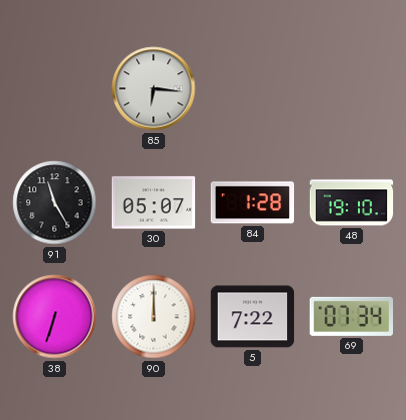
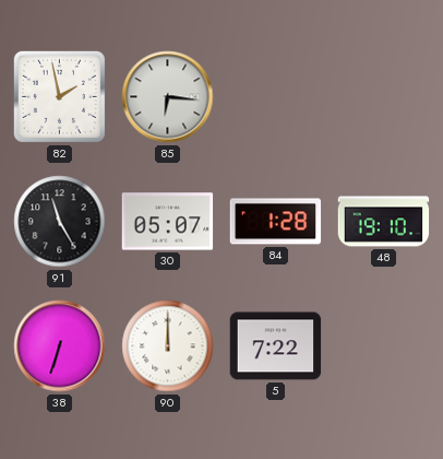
82: none -> 1:58
69: 07:34 -> none
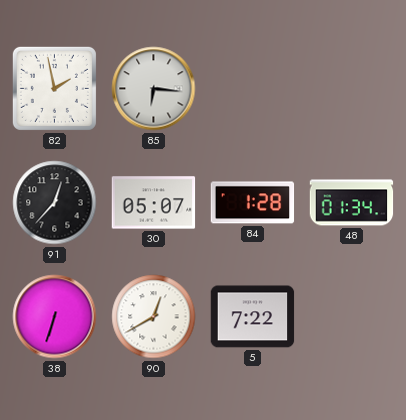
91: 11:25 -> 12:37
48: 19:10 -> 01:34
90: 12:00 -> 12:40
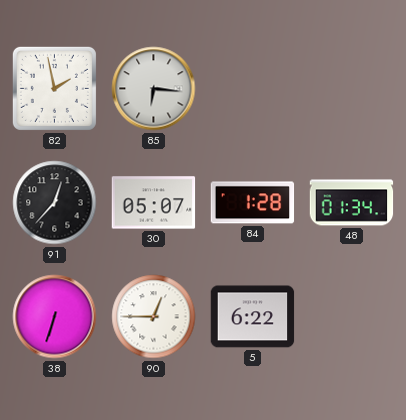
90: 12:40 -> 12:45
5: 7:22 -> 6:22
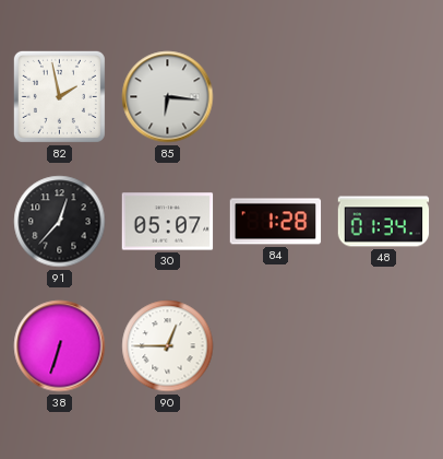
5: 6:22 -> none
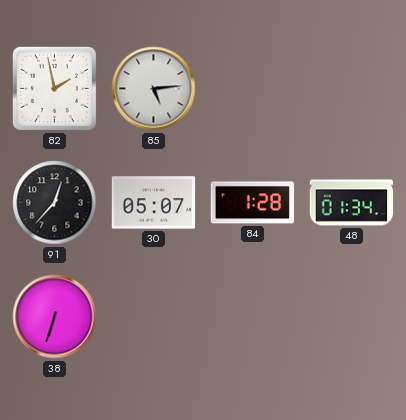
85: 6:16 -> 5:14
90: 12:45 -> none
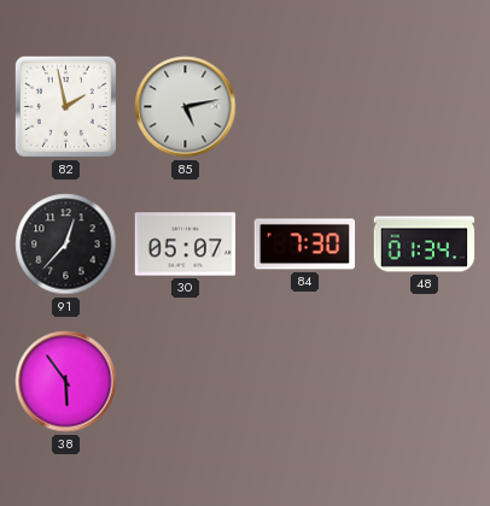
85: 5:14 -> 5:13
84: 1:28 -> 7:30
38: 6:33 -> 5:54
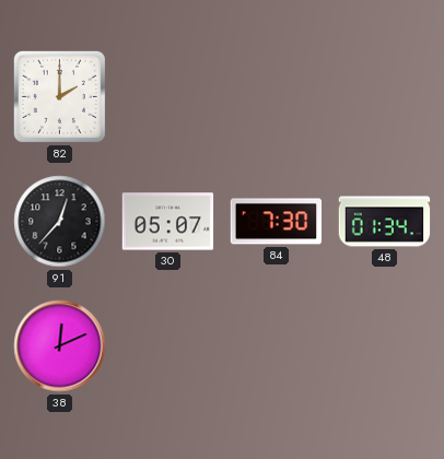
82: 1:58 -> 2:00
85: 5:13 -> none
38: 5:54 -> 12:11
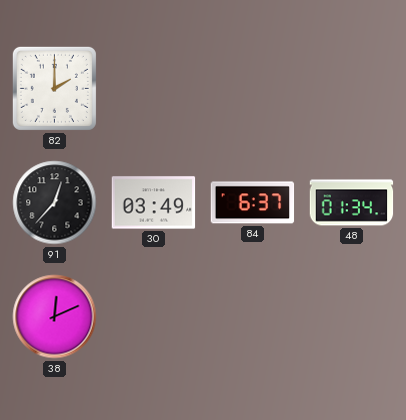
30: 05:07 -> 03:49
84: 7:30 -> 6:37
